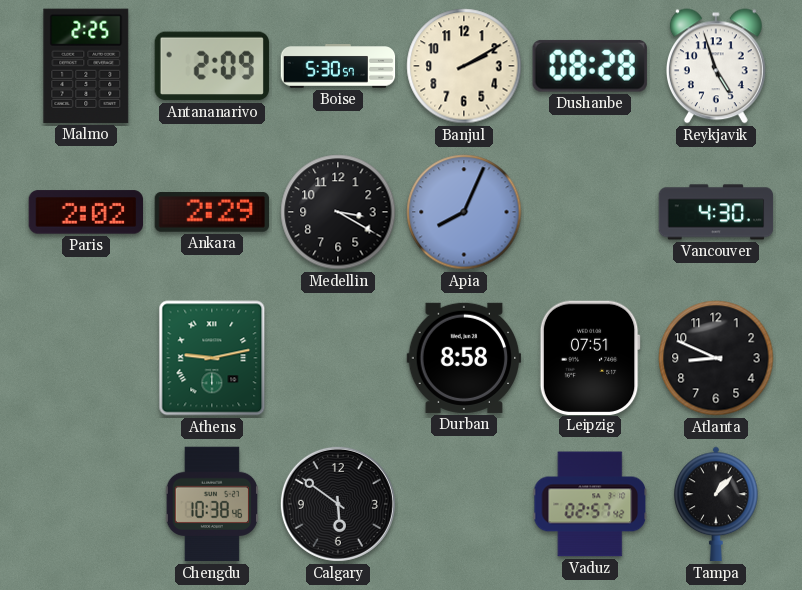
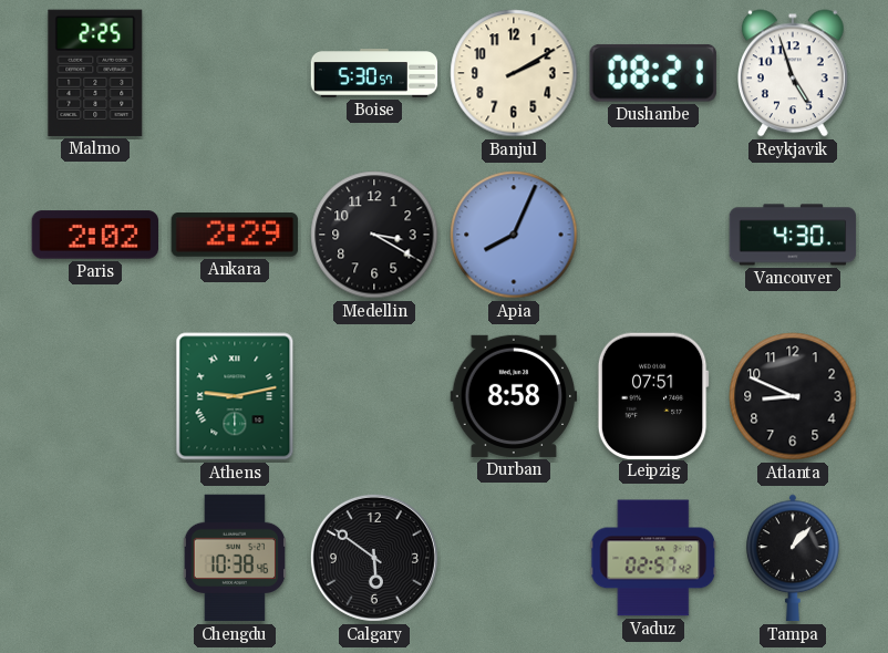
Antananarivo: 2:09 -> none
Dushanbe: 08:28 -> 08:21
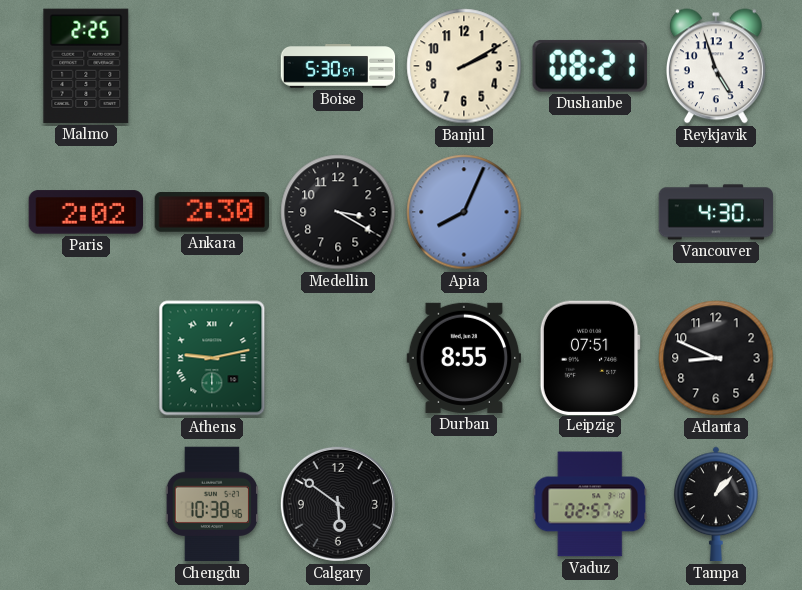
Ankara: 2:29 -> 2:30
Durban: 8:58 -> 8:55
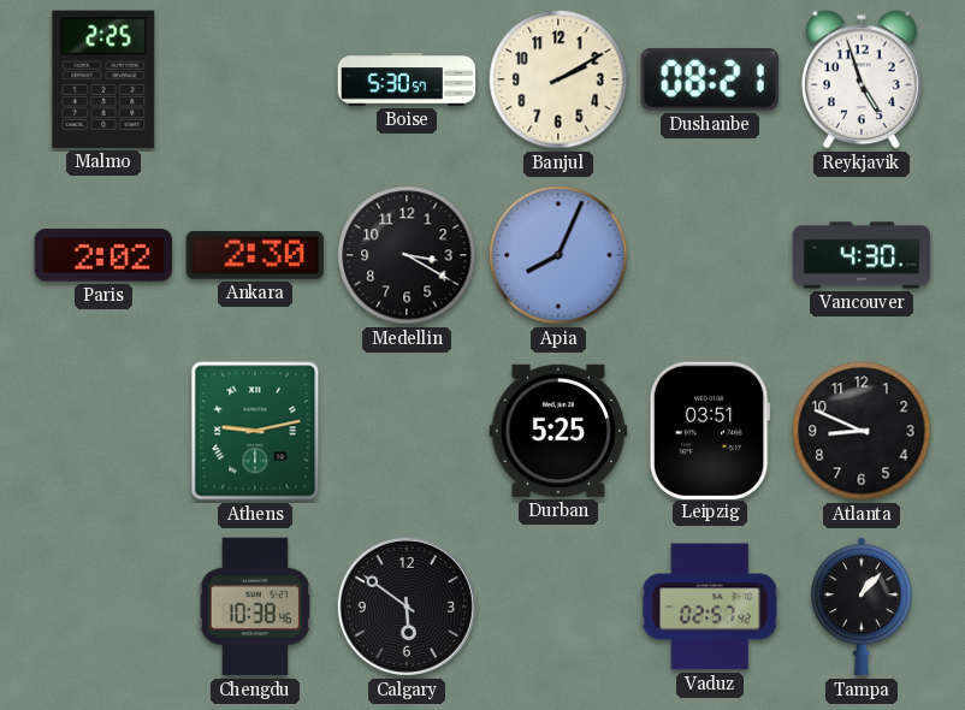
Durban: 8:55 -> 5:25
Leipzig: 07:51 -> 03:51
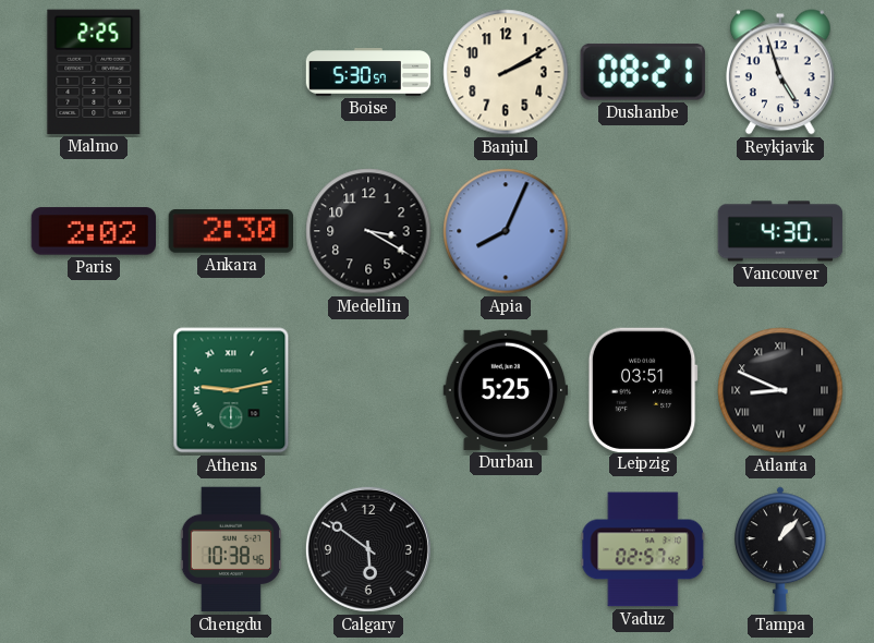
Atlanta numerals: Arabic -> Roman
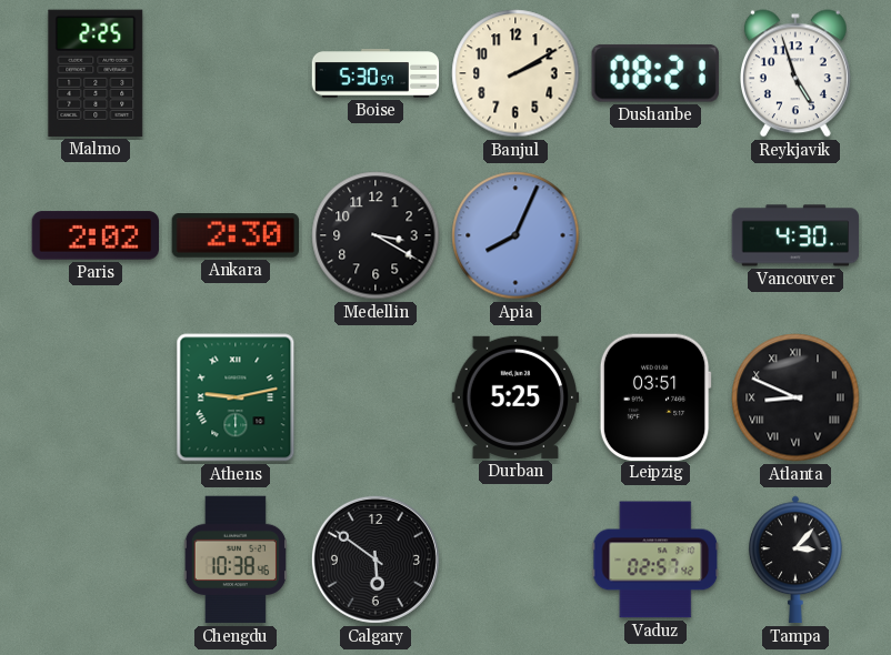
Tampa: 1:07 -> 3:07
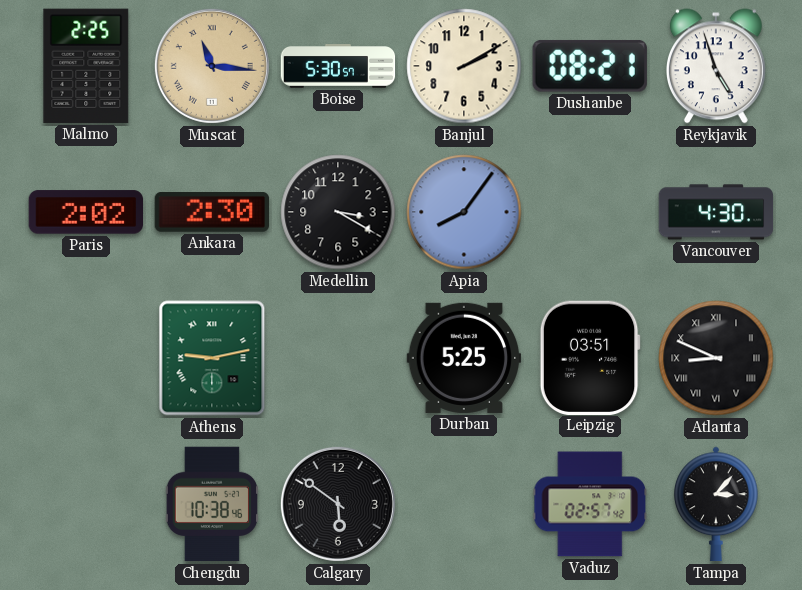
Muscat: none -> 11:16
Apia: 8:04 -> 8:06
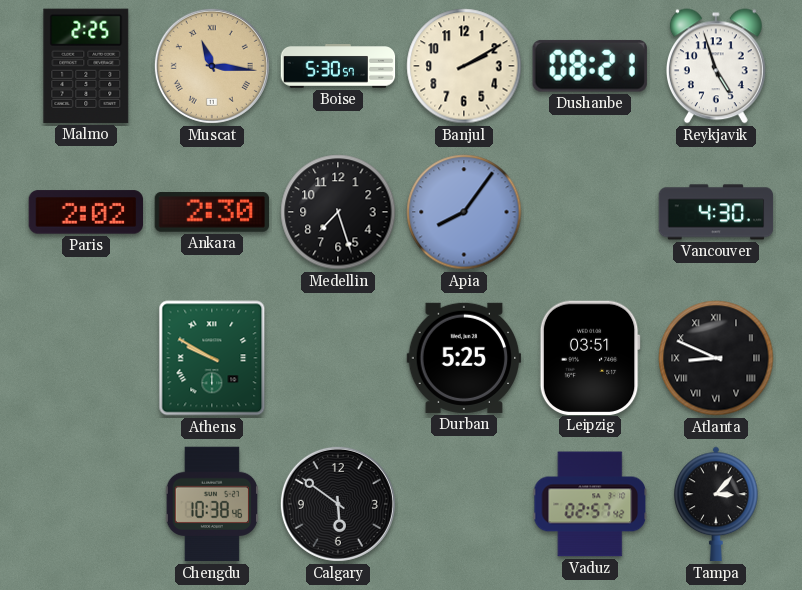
Medellin: 3:20 -> 7:27
Athens: 9:13 -> 9:50
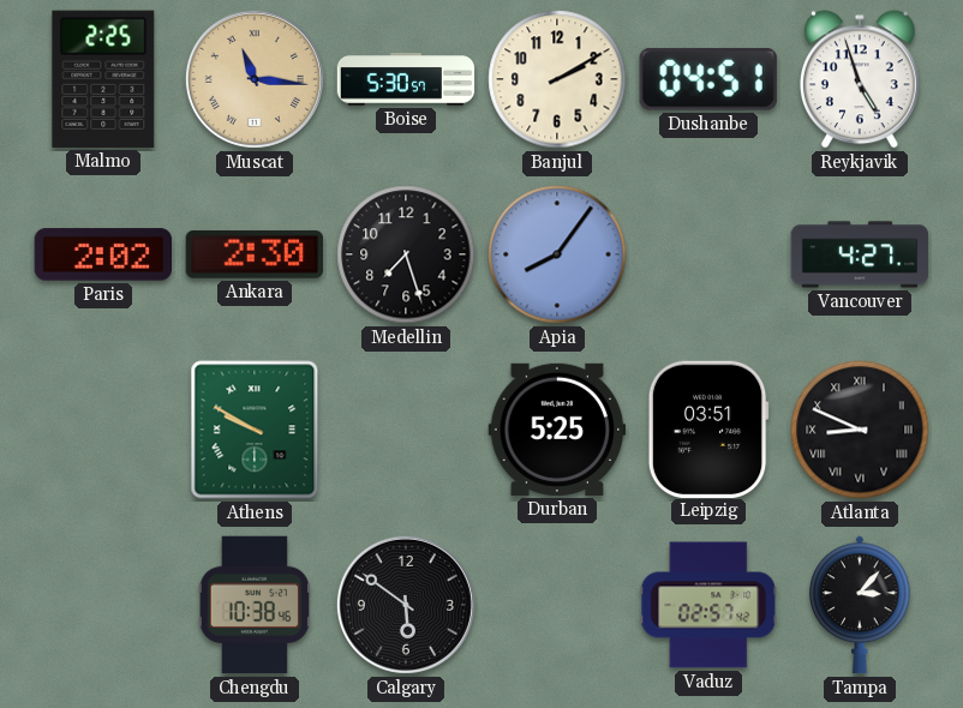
Dushanbe: 08:21 -> 04:51
Vancouver: 4:30 -> 4:27
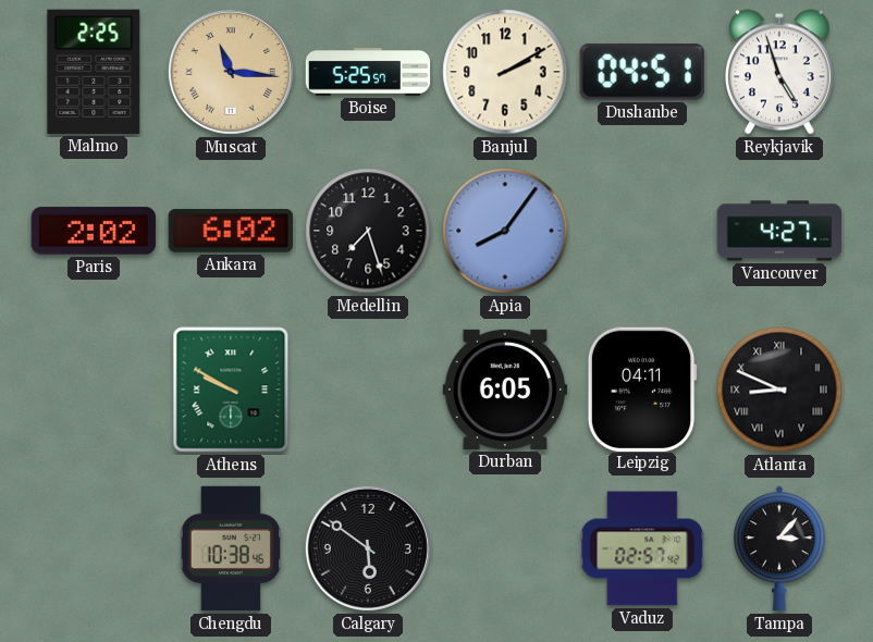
Boise: 5:30 -> 5:25
Ankara: 2:30 -> 6:02
Durban: 5:25 -> 6:05
Leipzig: 03:51 -> 04:11
